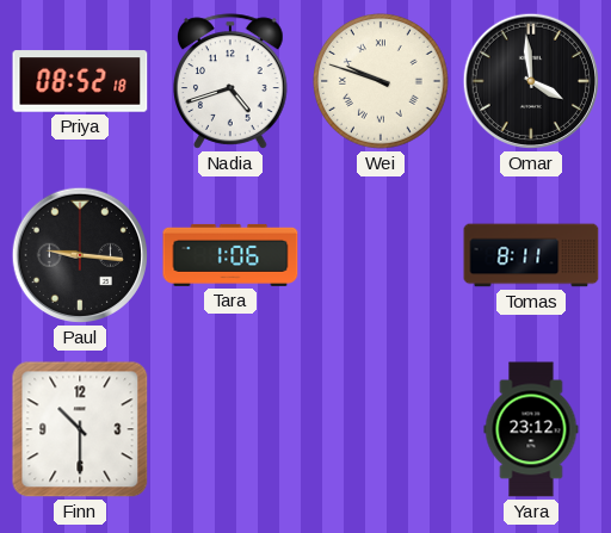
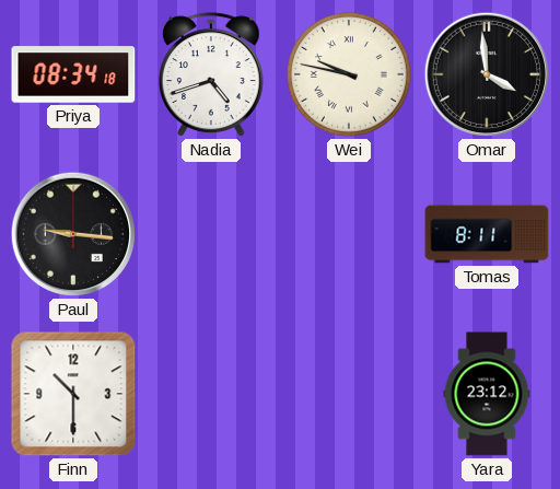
Priya: 08:52 -> 08:34
Wei: 9:48 -> 9:47
Tara: 1:06 -> none
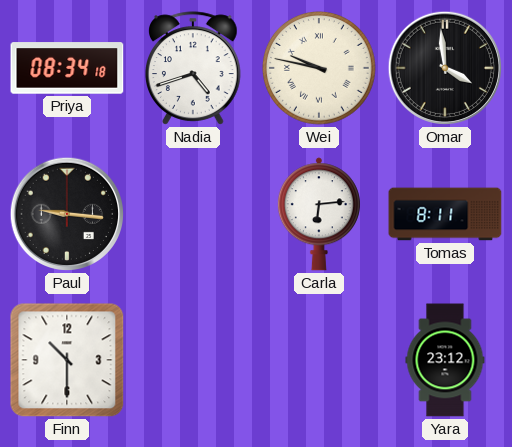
Carla: none -> 6:14
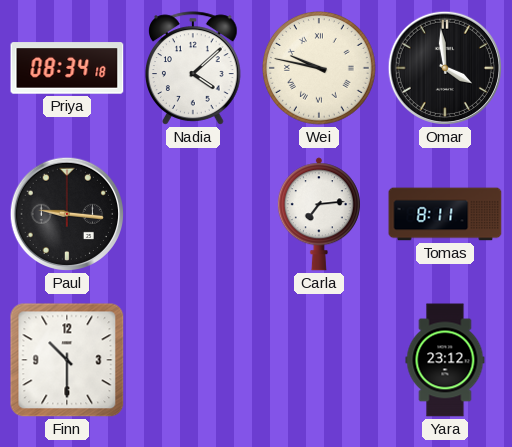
Nadia: 4:42 -> 4:08
Carla: 6:14 -> 7:14
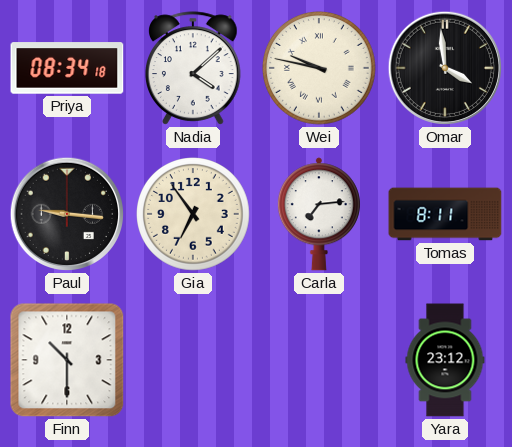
Gia: none -> 6:54
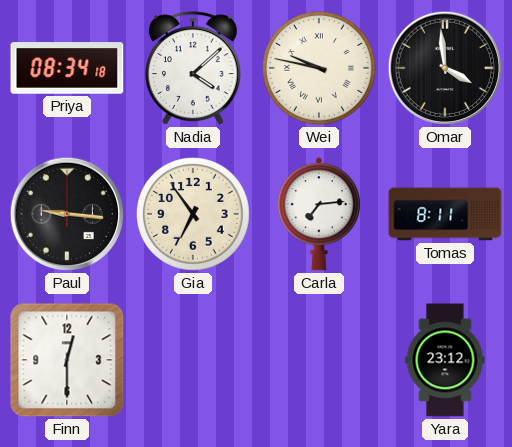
Finn: 10:30 -> 12:30
